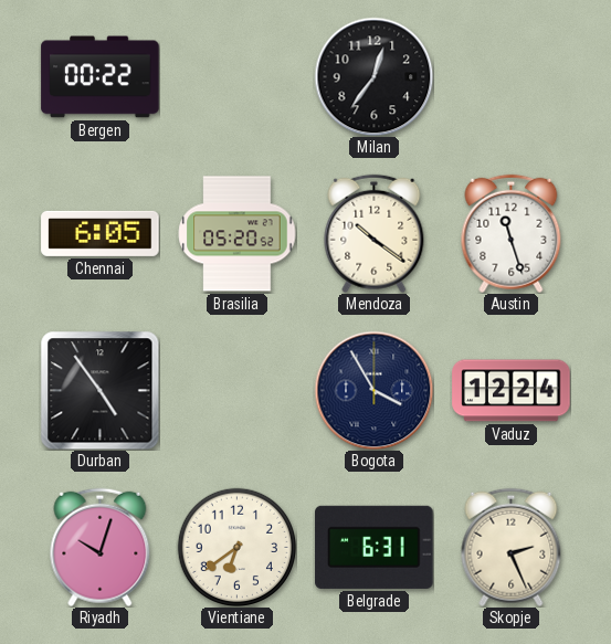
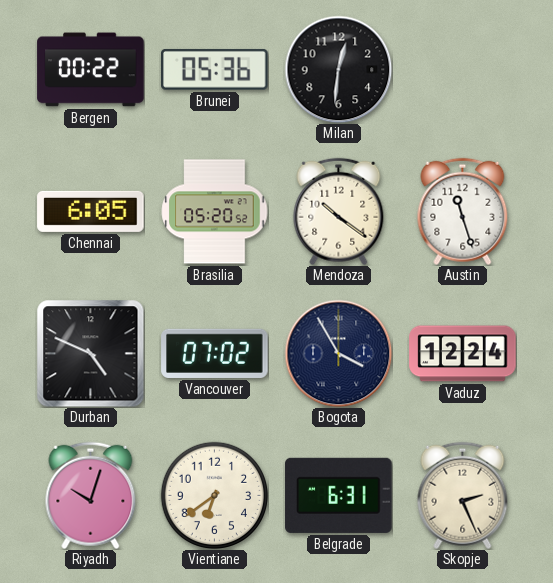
Brunei: none -> 05:36
Milan: 12:36 -> 12:31
Durban: 4:54 -> 4:49
Vancouver: none -> 07:02
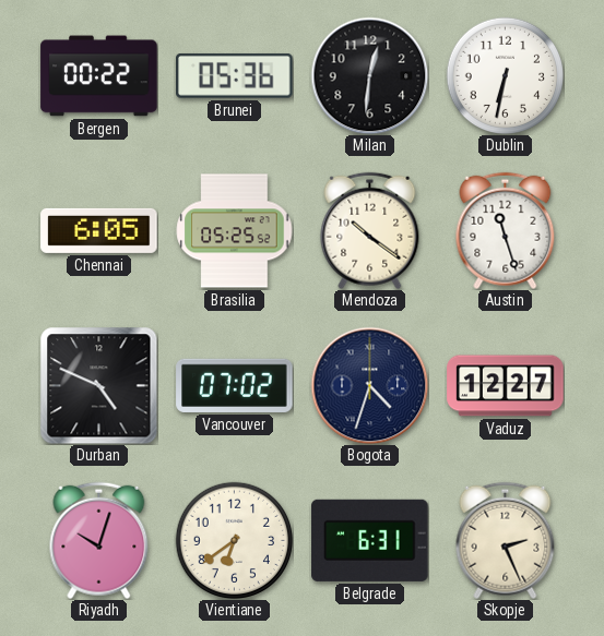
Dublin: none -> 6:32
Brasilia: 05:20 -> 05:25
Bogota: 3:55 -> 4:33
Vaduz: 12:24 -> 12:27
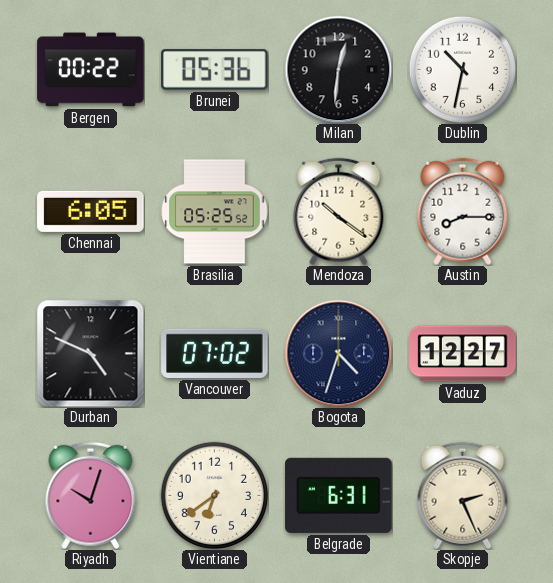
Dublin: 6:32 -> 10:32
Austin: 11:27 -> 8:15
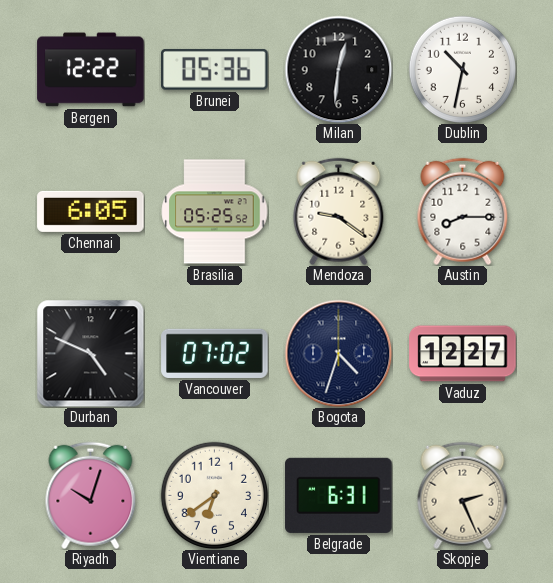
Bergen: 00:22 -> 12:22
Mendoza: 10:21 -> 9:21
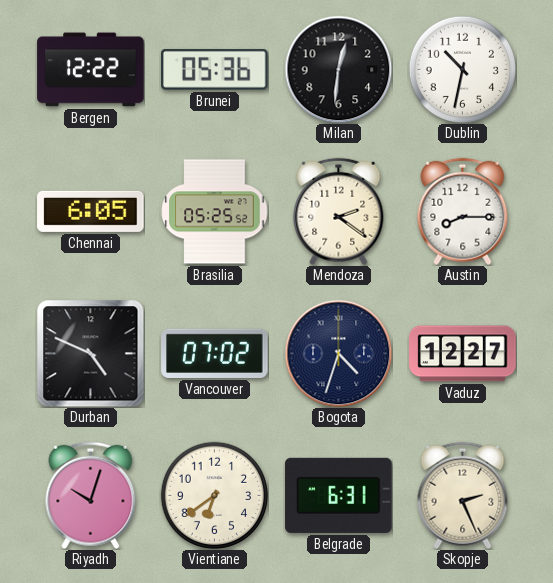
Mendoza: 9:21 -> 2:21
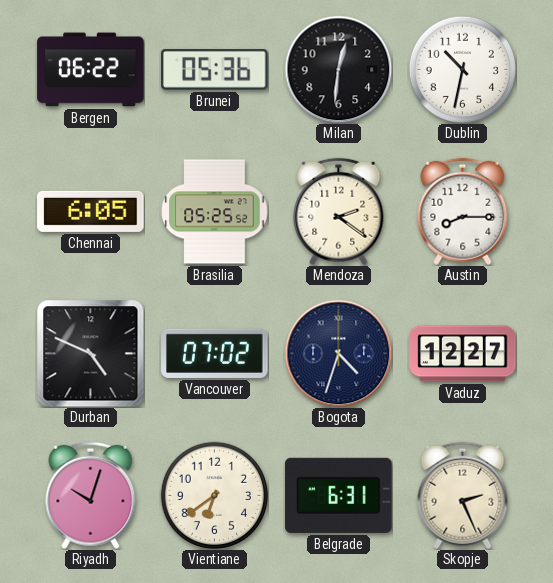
Bergen: 12:22 -> 06:22
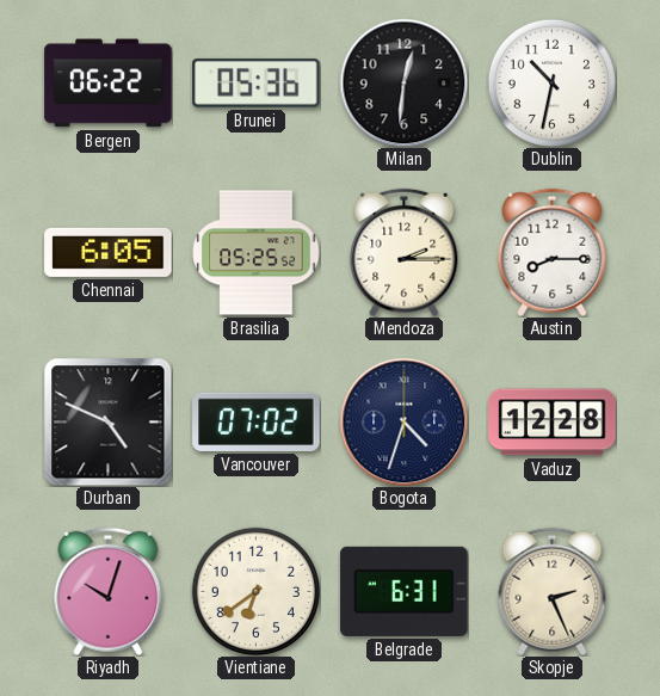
Mendoza: 2:21 -> 2:15
Vaduz: 12:27 -> 12:28
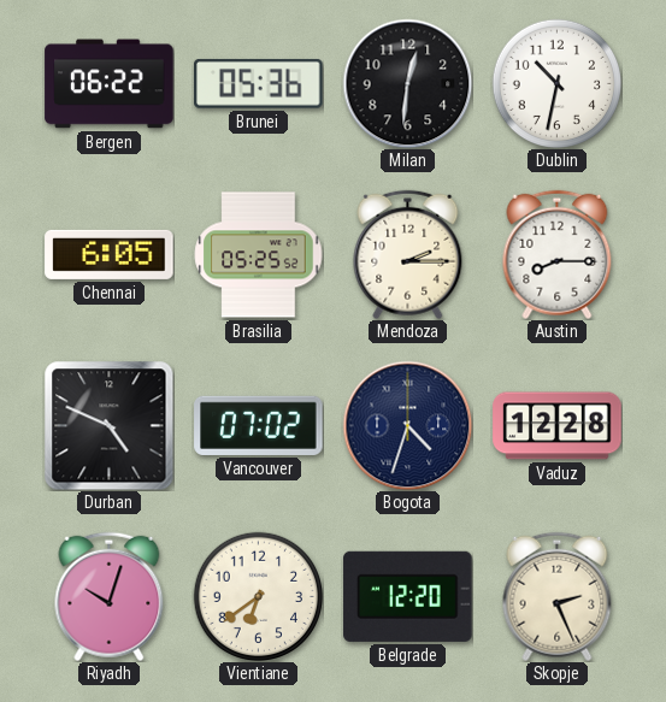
Belgrade: 6:31 -> 12:20
